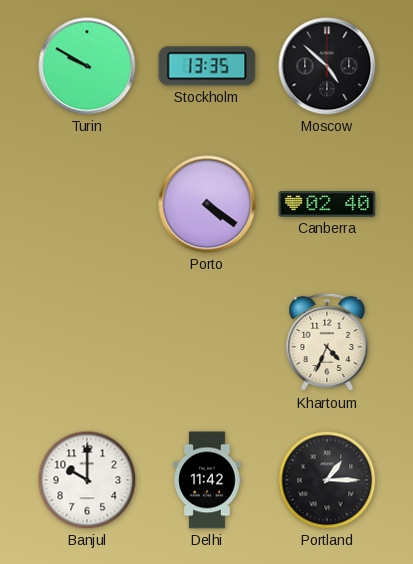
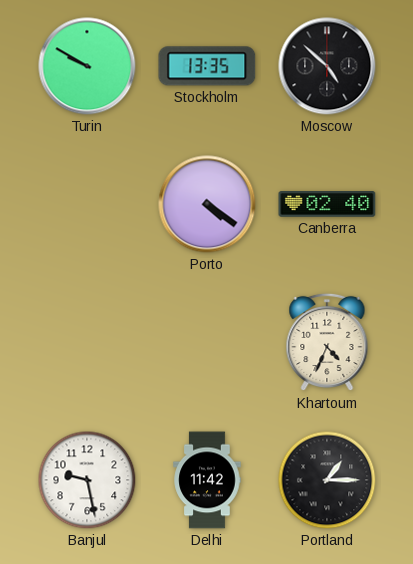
Banjul: 10:00 -> 9:28
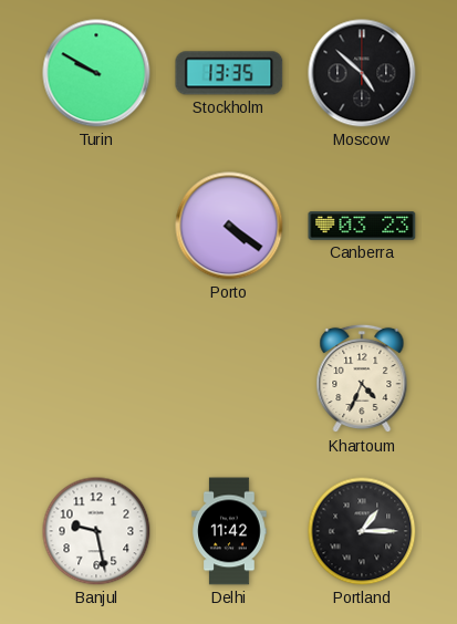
Canberra: 02:40 -> 03:23
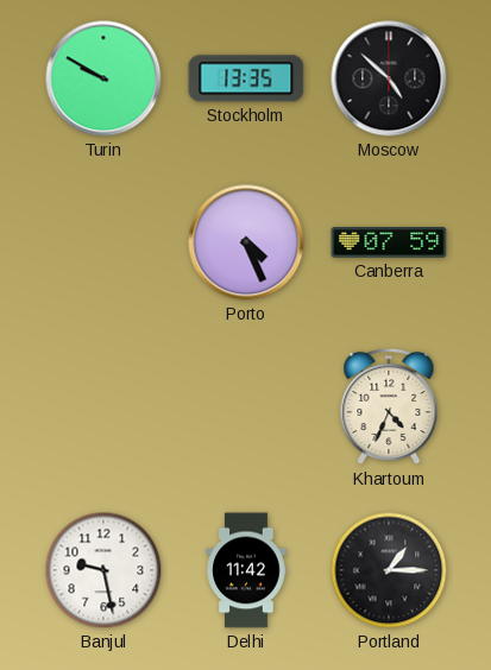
Porto: 4:21 -> 4:26
Canberra: 03:23 -> 07:59
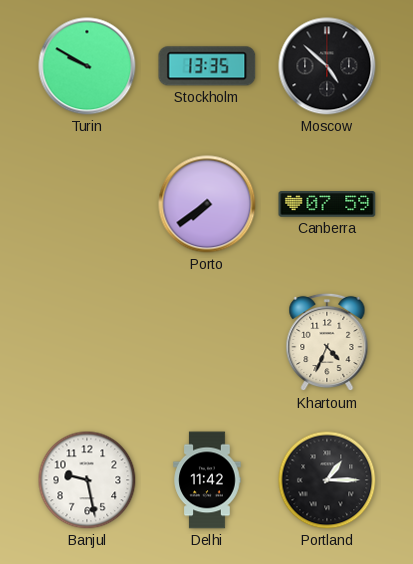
Porto: 4:26 -> 7:39
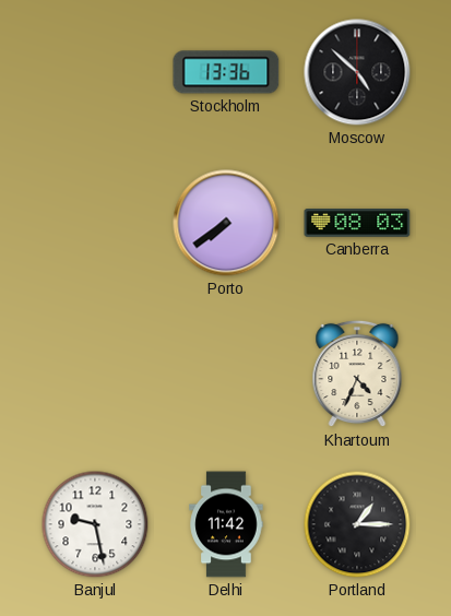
Turin: 9:50 -> none
Stockholm: 13:35 -> 13:36
Canberra: 07:59 -> 08:03
